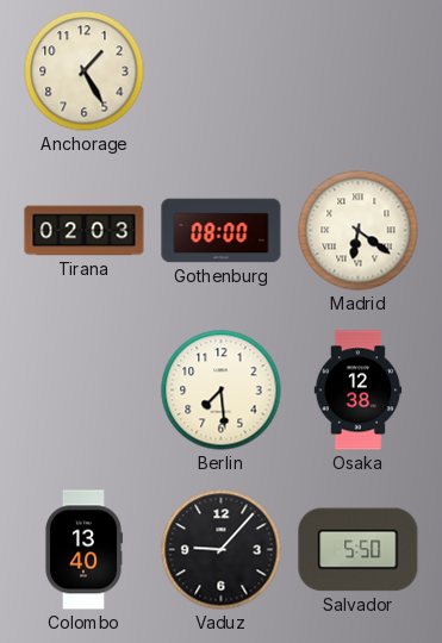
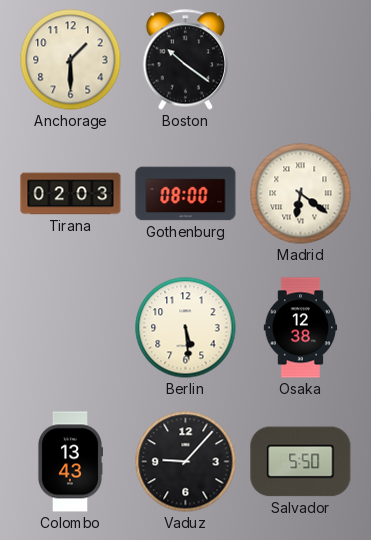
Anchorage: 1:25 -> 1:30
Boston: none -> 10:21
Berlin: 7:29 -> 5:29
Colombo: 13:40 -> 13:43
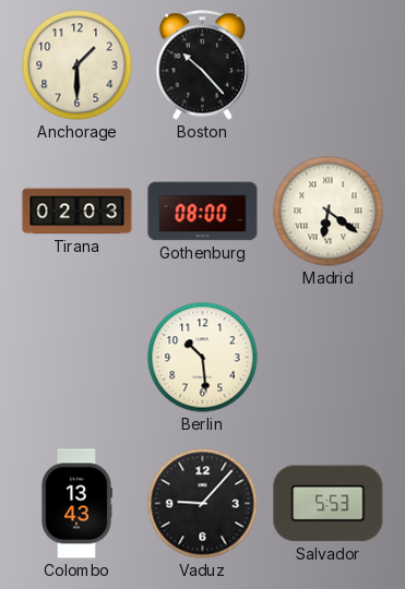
Boston: 10:21 -> 10:23
Berlin: 5:29 -> 10:29
Osaka: 12:38 -> none
Salvador: 5:50 -> 5:53
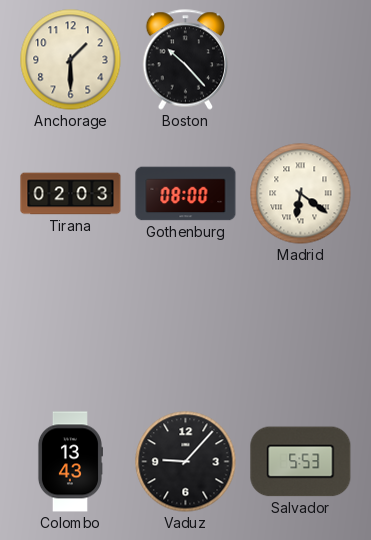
Berlin: 10:29 -> none
